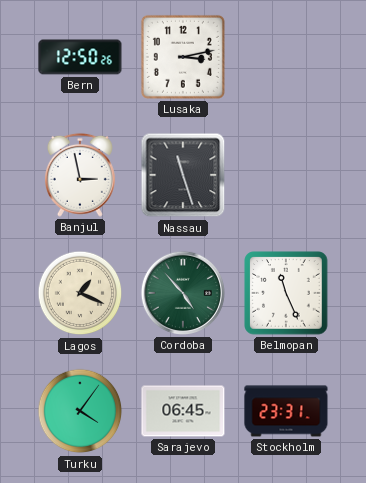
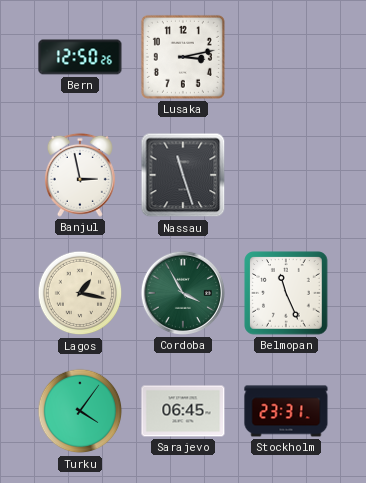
Lagos: 1:19 -> 1:17
Cordoba: 4:53 -> 3:55
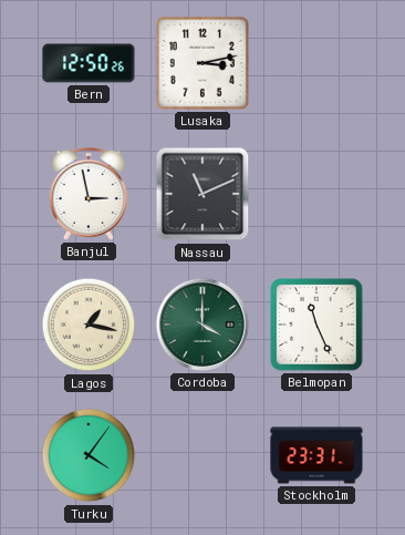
Nassau: 11:27 -> 11:11
Cordoba: 3:55 -> 4:00
Sarajevo: 06:45 -> none
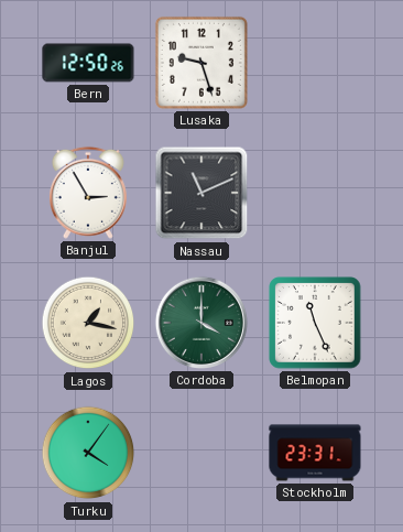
Lusaka: 3:13 -> 9:27
Banjul: 2:58 -> 2:55
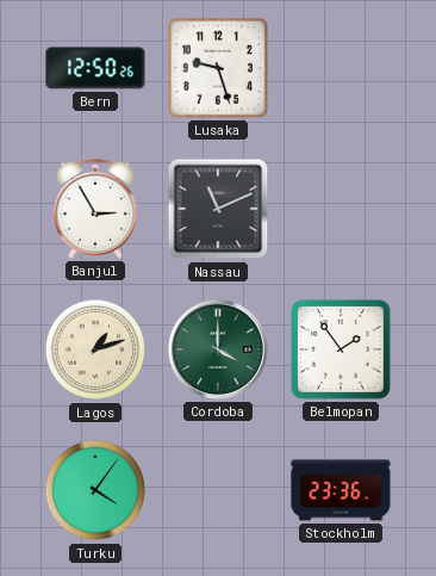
Lagos: 1:17 -> 1:12
Belmopan: 11:26 -> 1:54
Stockholm: 23:31 -> 23:36
